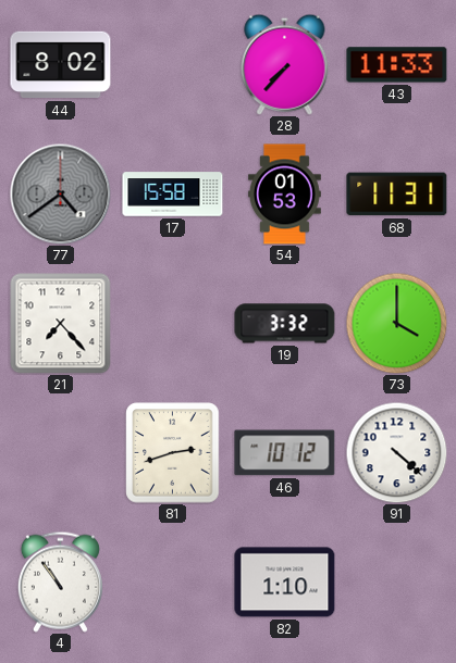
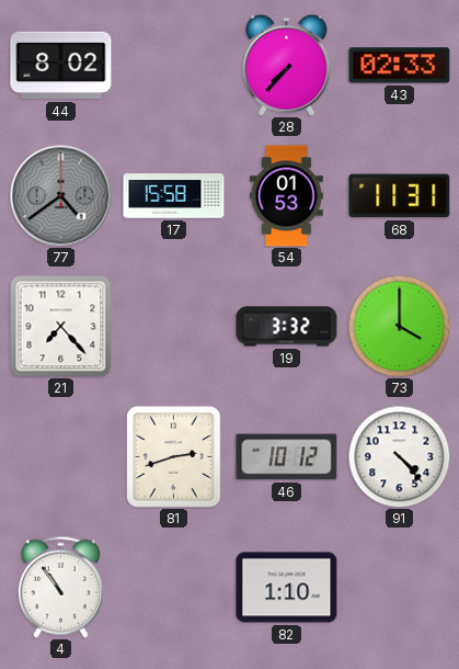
43: 11:33 -> 02:33
91: 4:22 -> 4:23
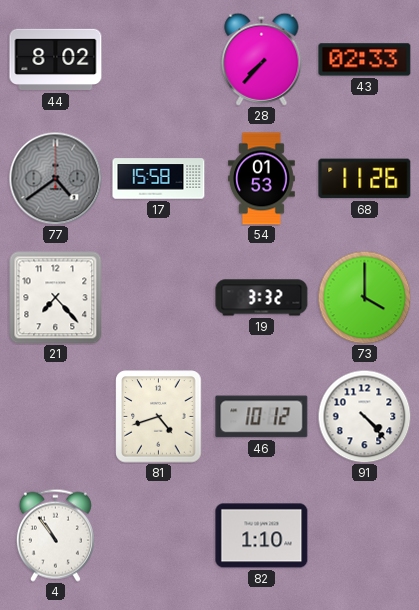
68: 11:31 -> 11:26
81: 2:42 -> 4:42
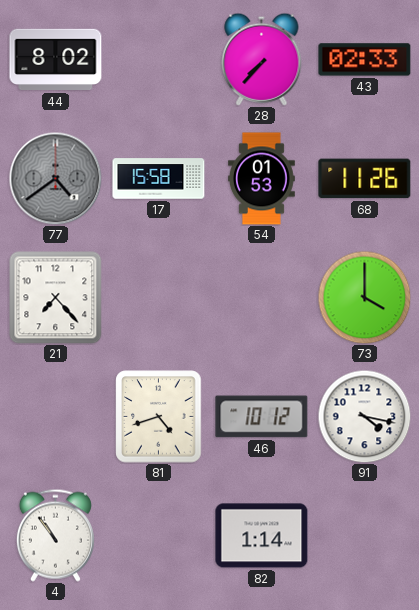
19: 3:32 -> none
91: 4:23 -> 4:17
82: 1:10 -> 1:14
